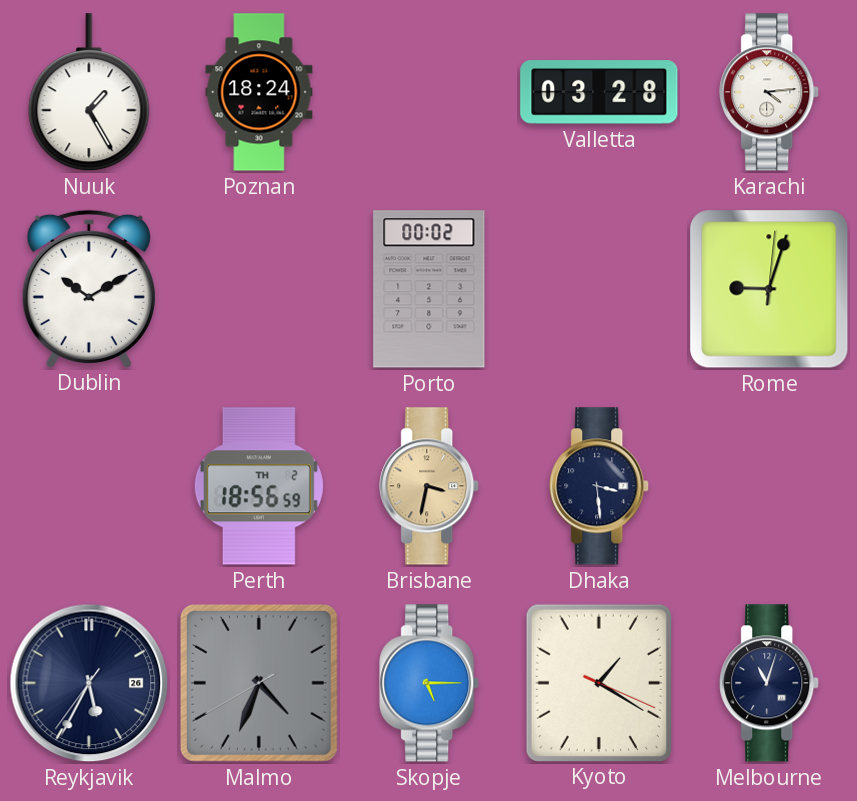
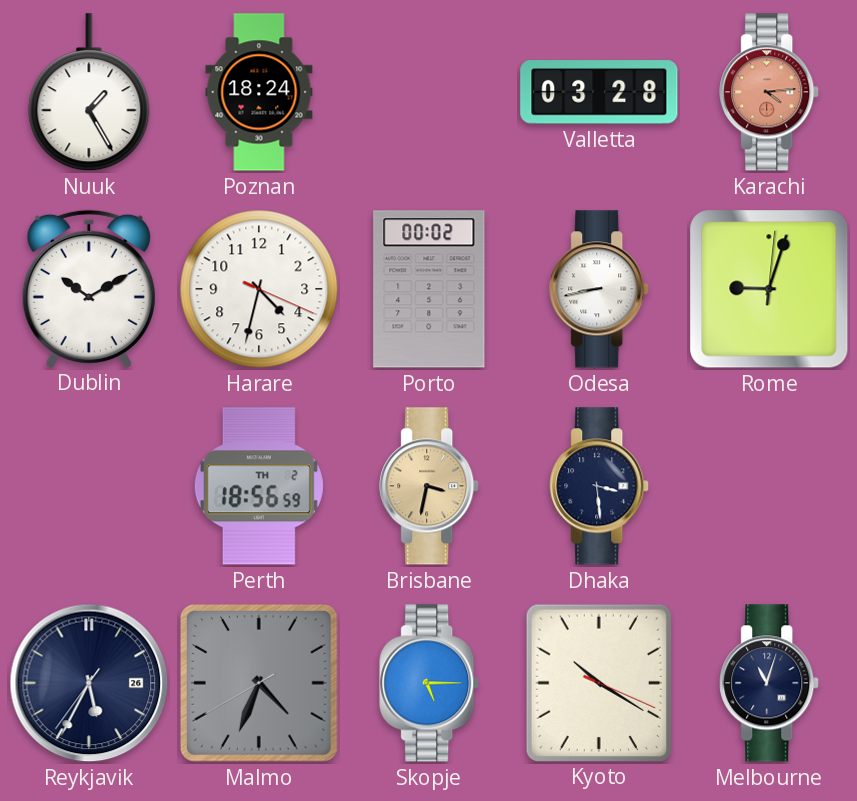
Karachi dial: white -> salmon
Harare: none -> 4:32
Odesa: none -> 8:43
Kyoto: 1:20 -> 10:20
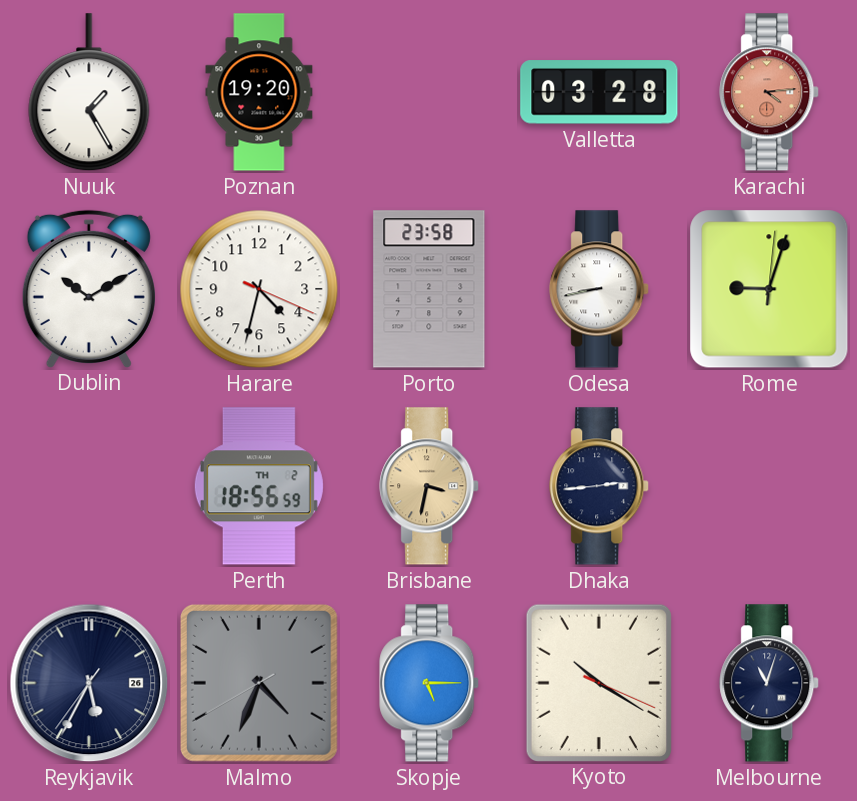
Poznan: 18:24 -> 19:20
Porto: 00:02 -> 23:58
Dhaka: 3:29 -> 2:44
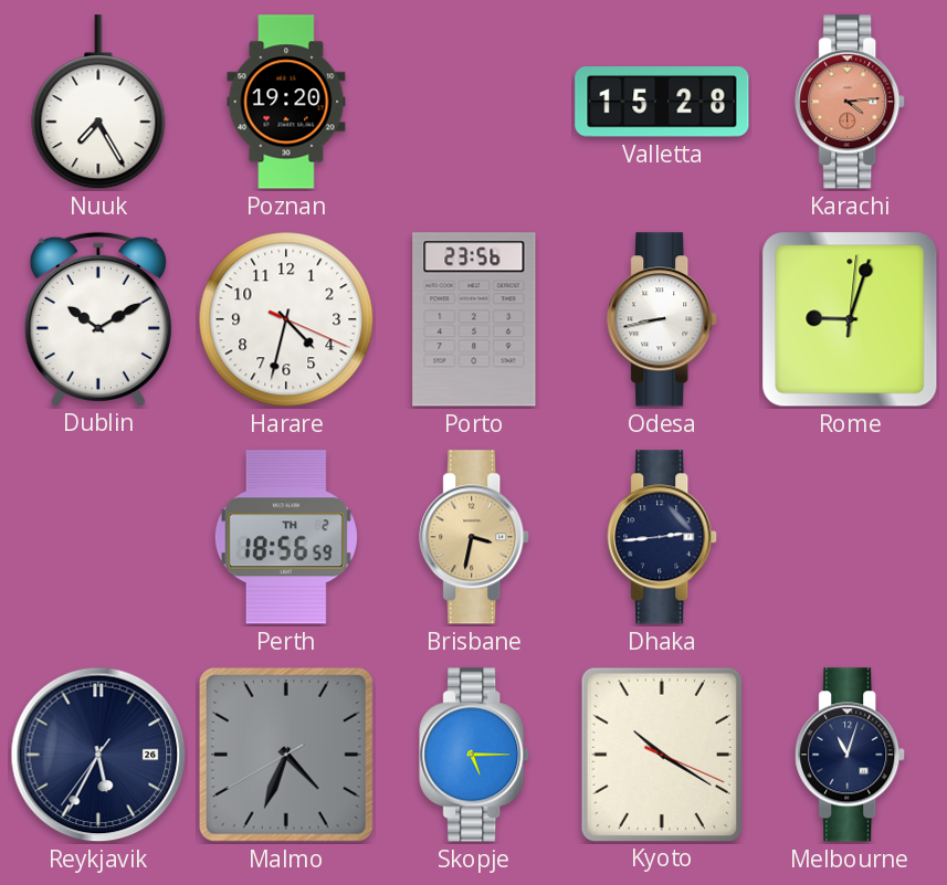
Nuuk: 1:25 -> 7:25
Valletta: 03:28 -> 15:28
Porto: 23:58 -> 23:56
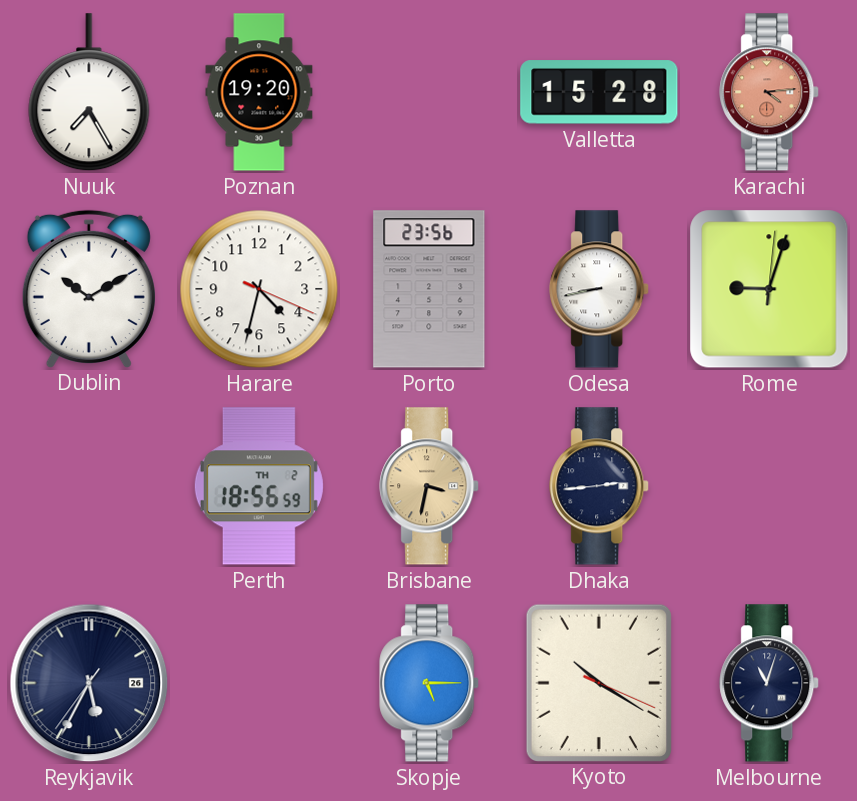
Malmo: 4:33 -> none
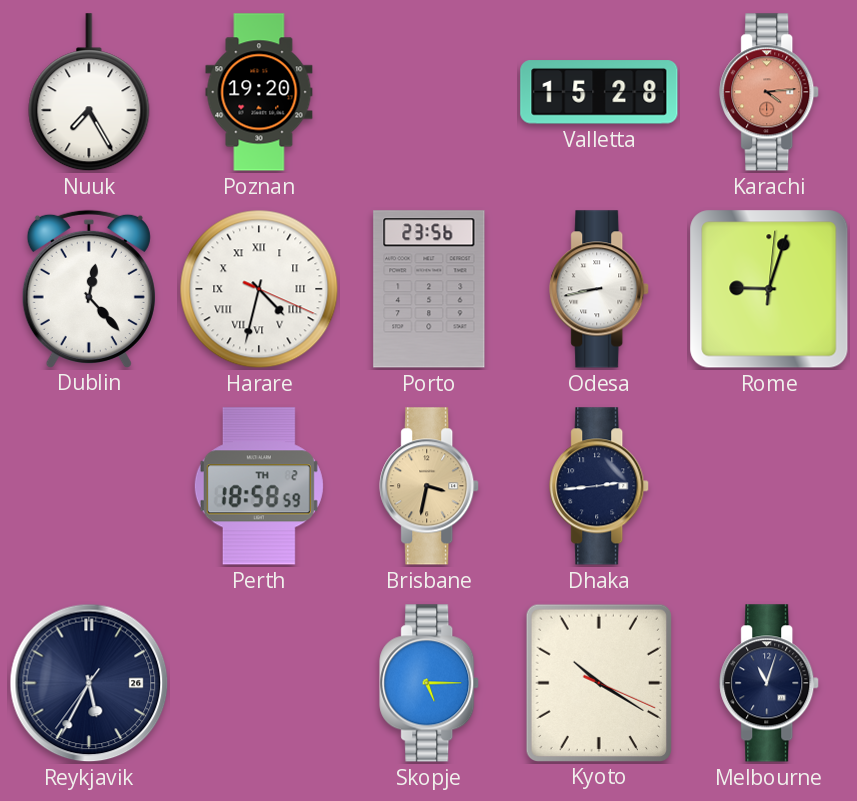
Dublin: 10:10 -> 12:23
Harare numerals: Arabic -> Roman
Perth: 18:56 -> 18:58
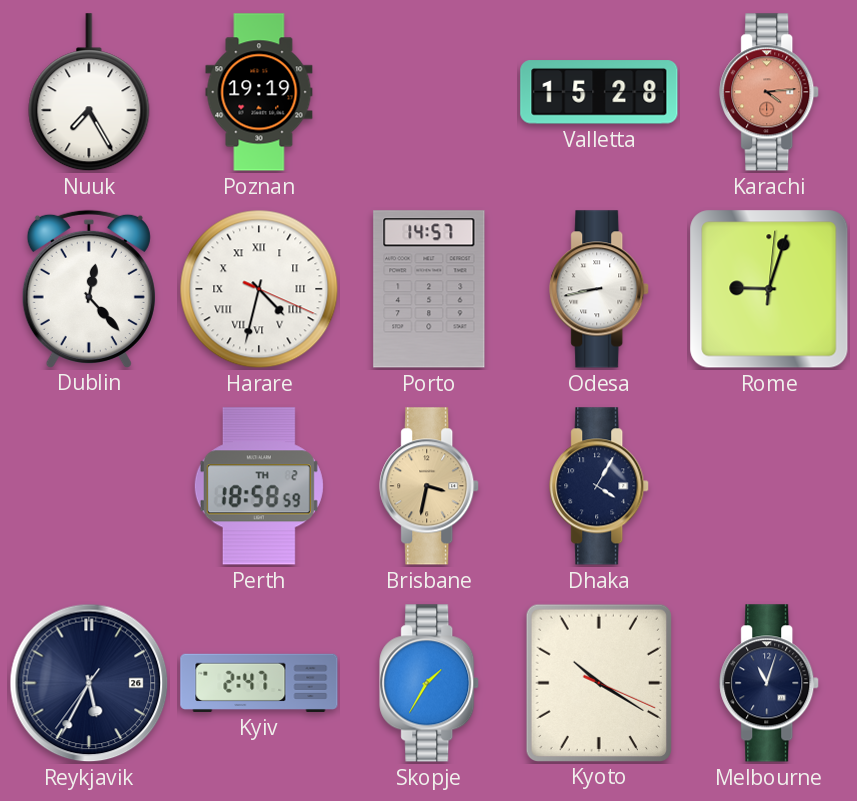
Poznan: 19:20 -> 19:19
Porto: 23:56 -> 14:57
Dhaka: 2:44 -> 4:05
Kyiv: none -> 2:47
Skopje: 5:15 -> 1:35
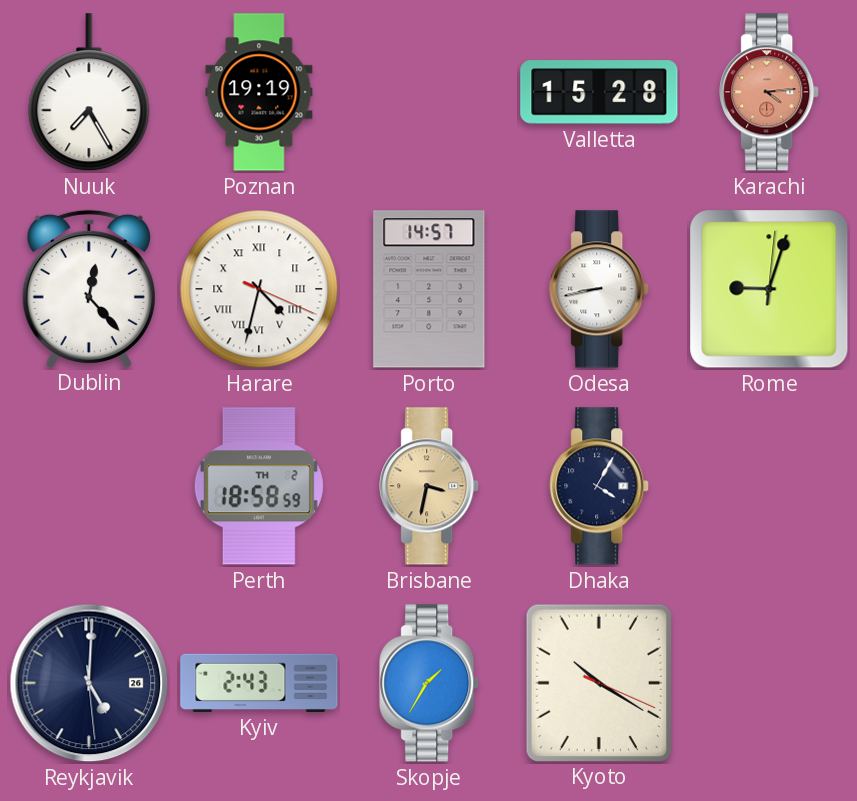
Reykjavik: 5:34 -> 5:00
Kyiv: 2:47 -> 2:43
Melbourne: 11:03 -> none
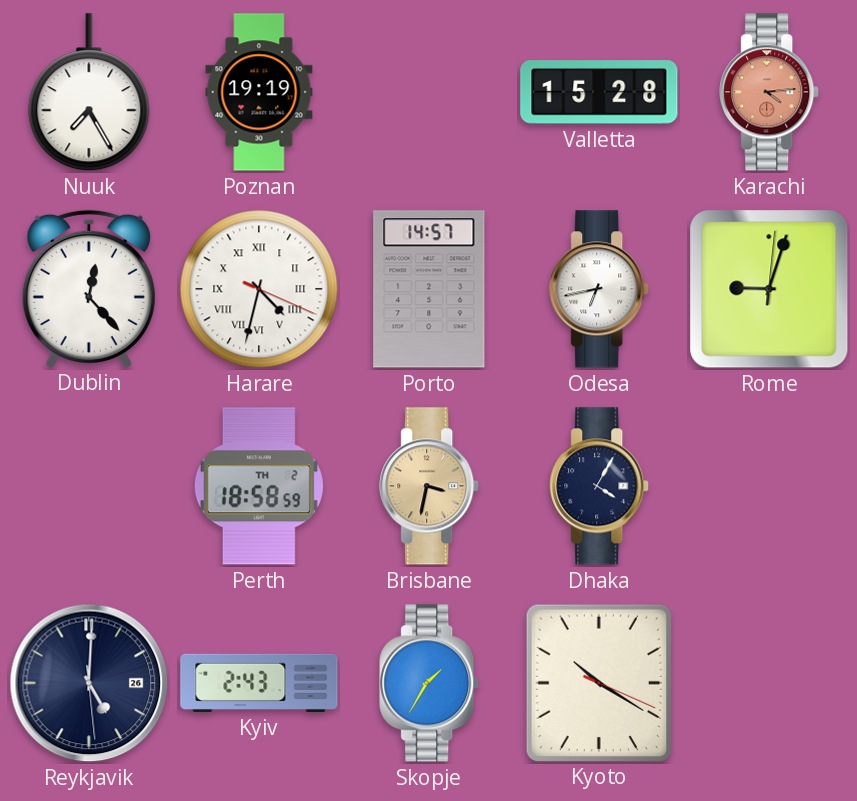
Odesa: 8:43 -> 6:43
